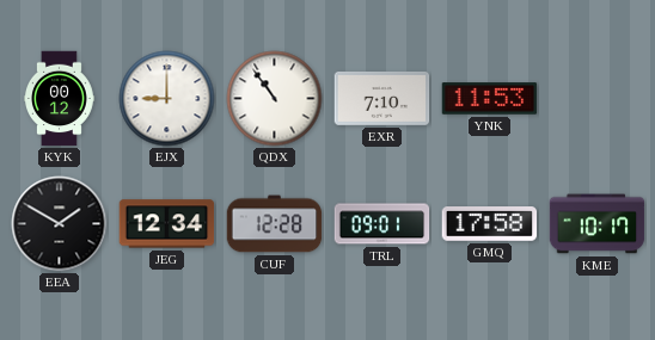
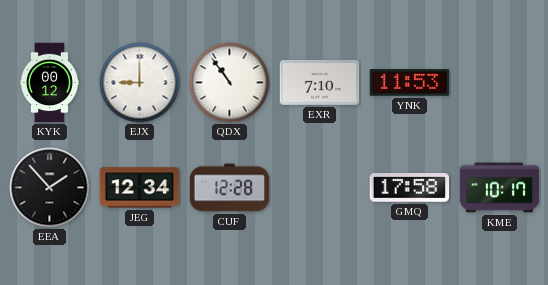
EEA: 1:50 -> 1:53
TRL: 09:01 -> none
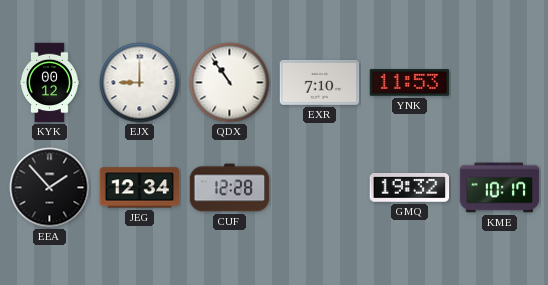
GMQ: 17:58 -> 19:32
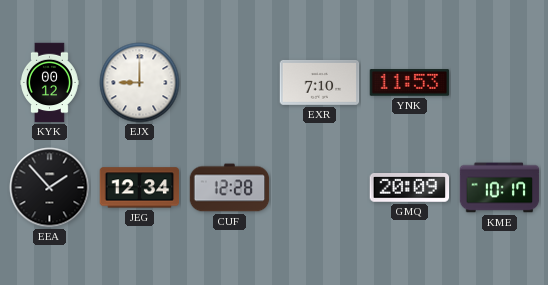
QDX: 10:54 -> none
GMQ: 19:32 -> 20:09
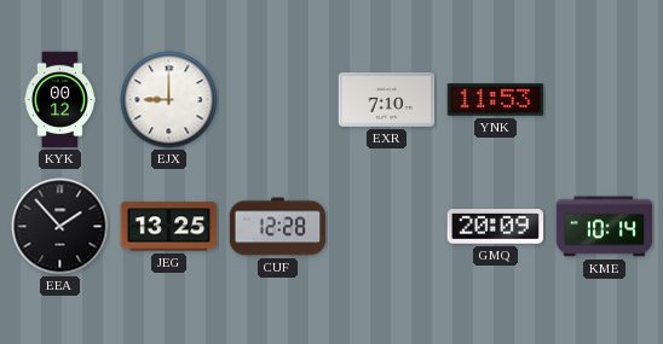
JEG: 12:34 -> 13:25
KME: 10:17 -> 10:14
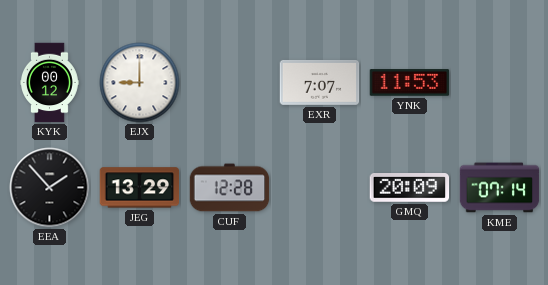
EXR: 7:10 -> 7:07
JEG: 13:25 -> 13:29
KME: 10:14 -> 07:14
